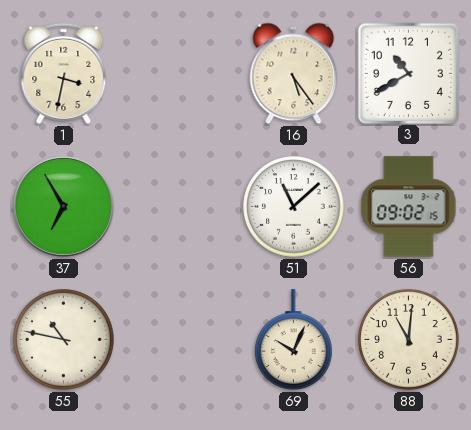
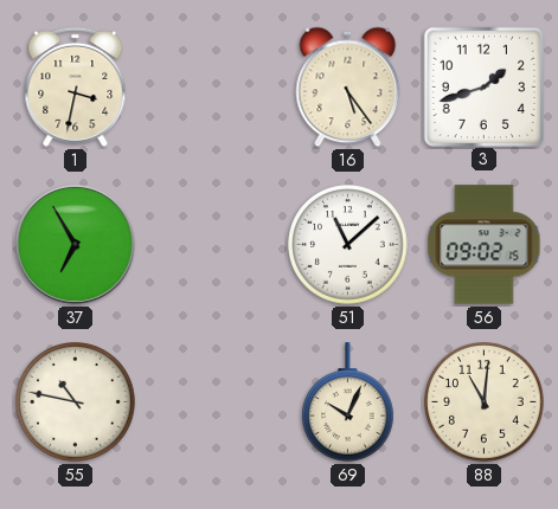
3: 10:40 -> 1:42
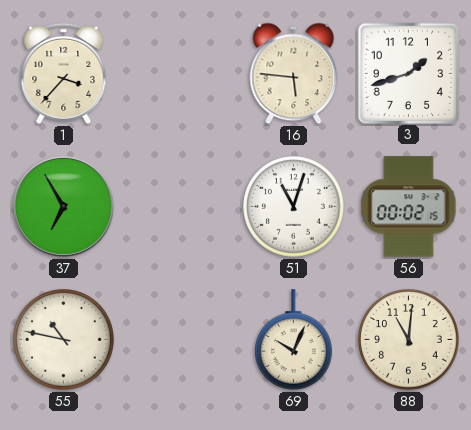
1: 3:32 -> 3:37
16: 5:24 -> 5:46
51: 11:08 -> 11:03
56: 09:02 -> 00:02
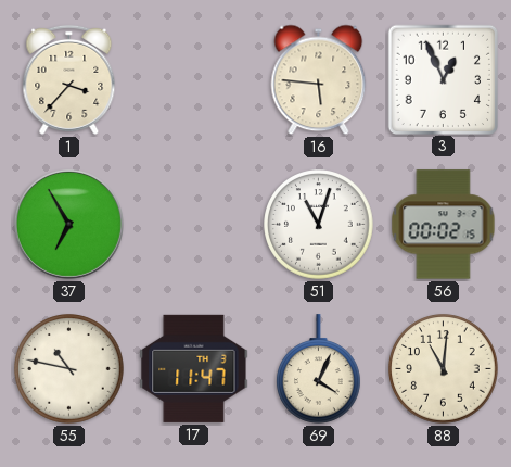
3: 1:42 -> 12:56
17: none -> 11:47
69: 10:04 -> 4:04
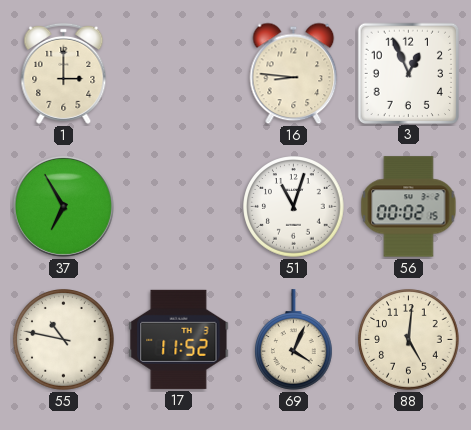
1: 3:37 -> 3:00
16: 5:46 -> 8:46
17: 11:47 -> 11:52
88: 11:01 -> 5:01
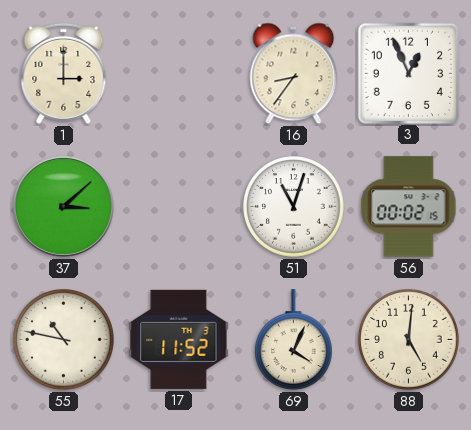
16: 8:46 -> 8:36
37: 6:55 -> 3:08
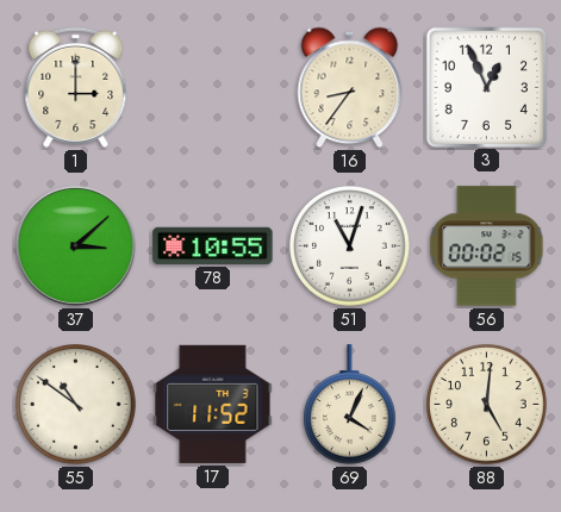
78: none -> 10:55
55: 10:47 -> 10:51
